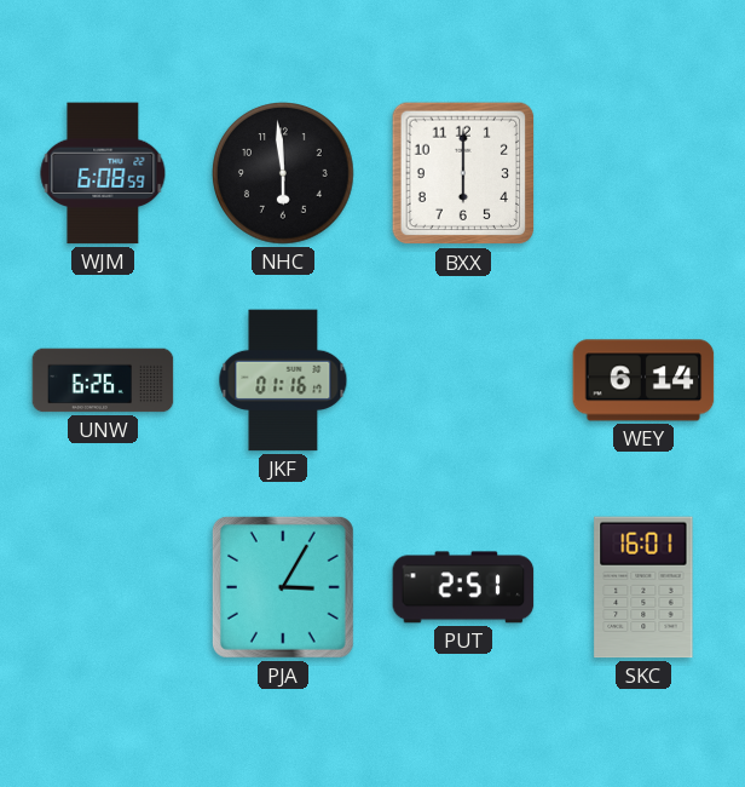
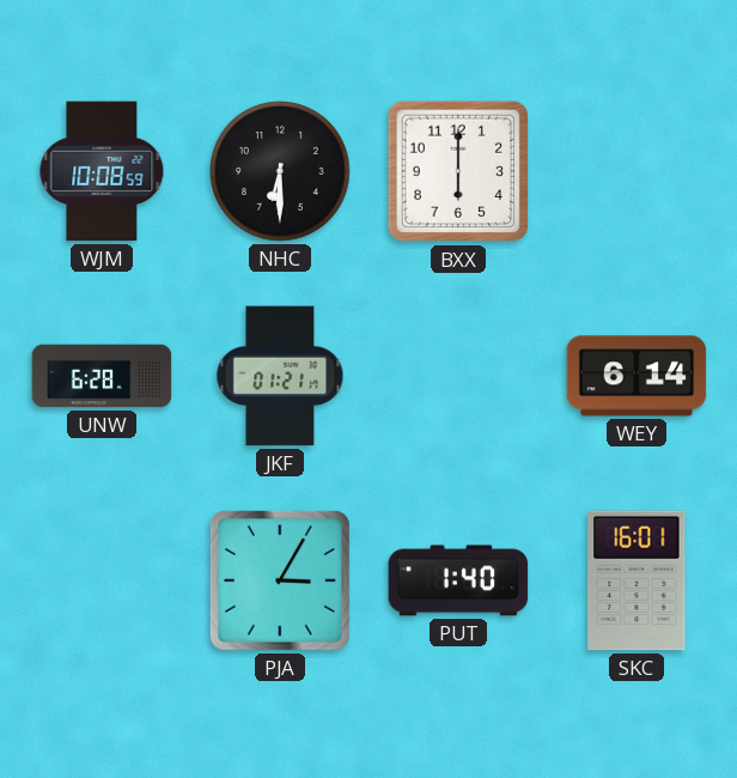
WJM: 6:08 -> 10:08
NHC: 5:59 -> 6:30
UNW: 6:26 -> 6:28
JKF: 01:16 -> 01:21
PUT: 2:51 -> 1:40
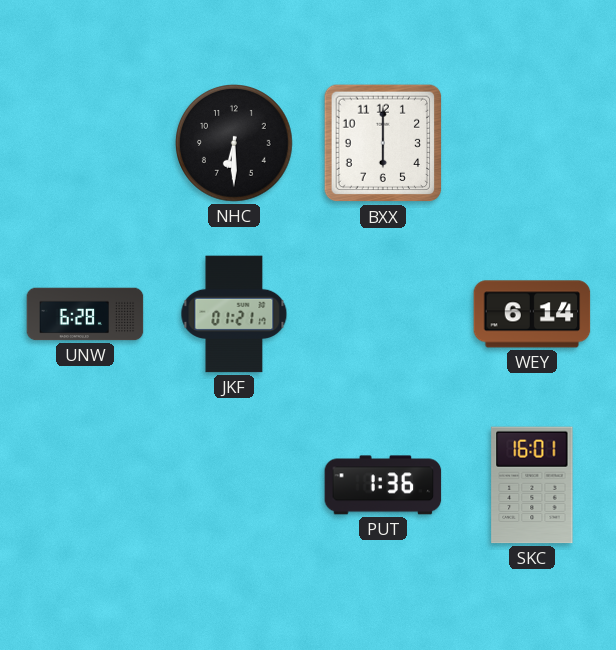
WJM: 10:08 -> none
PJA: 3:05 -> none
PUT: 1:40 -> 1:36
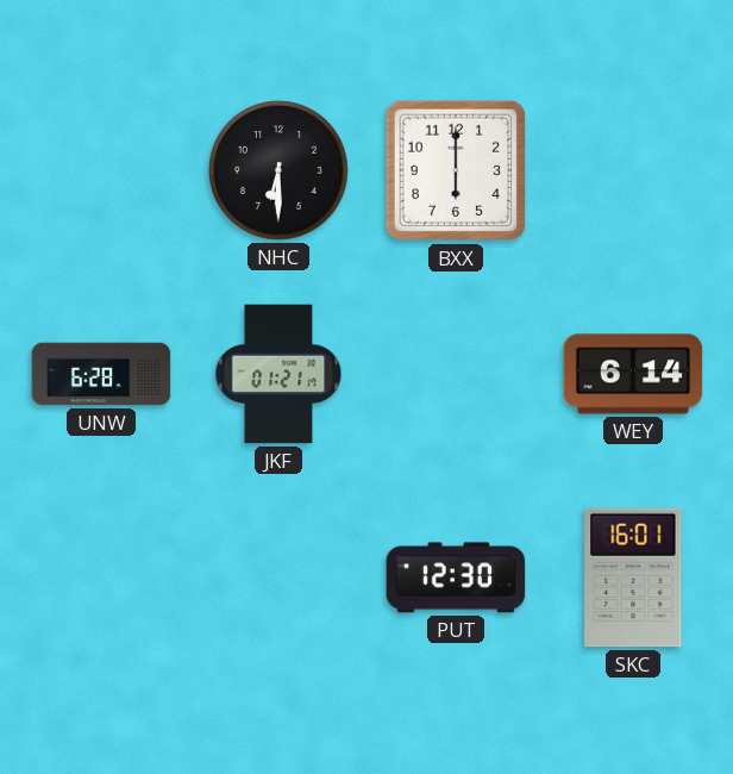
PUT: 1:36 -> 12:30
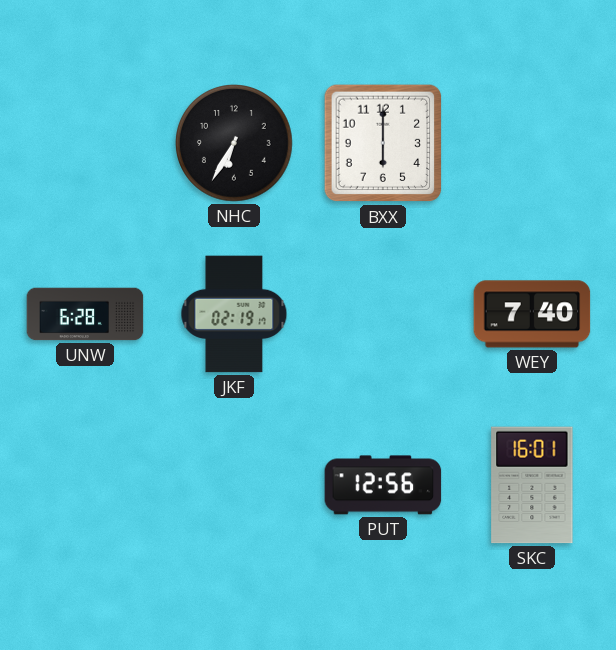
NHC: 6:30 -> 6:35
JKF: 01:21 -> 02:19
WEY: 6:14 -> 7:40
PUT: 12:30 -> 12:56
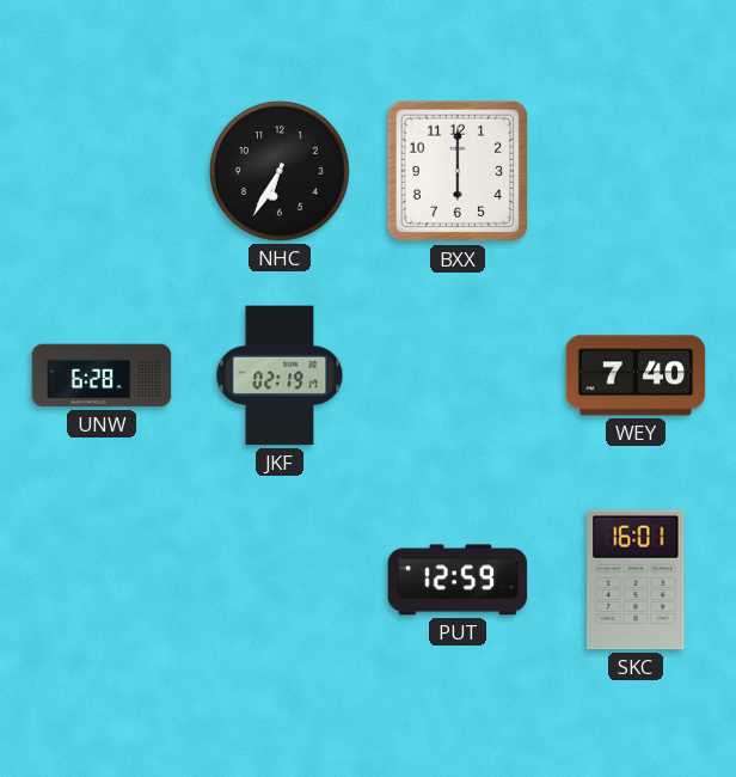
PUT: 12:56 -> 12:59
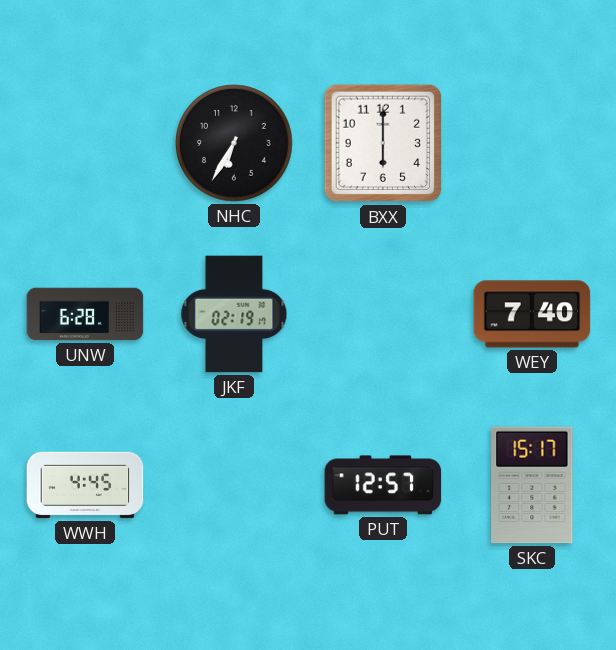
WWH: none -> 4:45
PUT: 12:59 -> 12:57
SKC: 16:01 -> 15:17
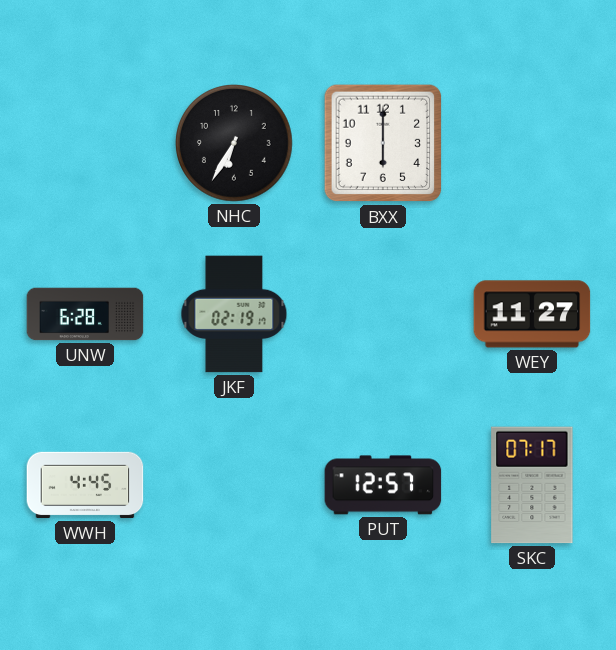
WEY: 7:40 -> 11:27
SKC: 15:17 -> 07:17
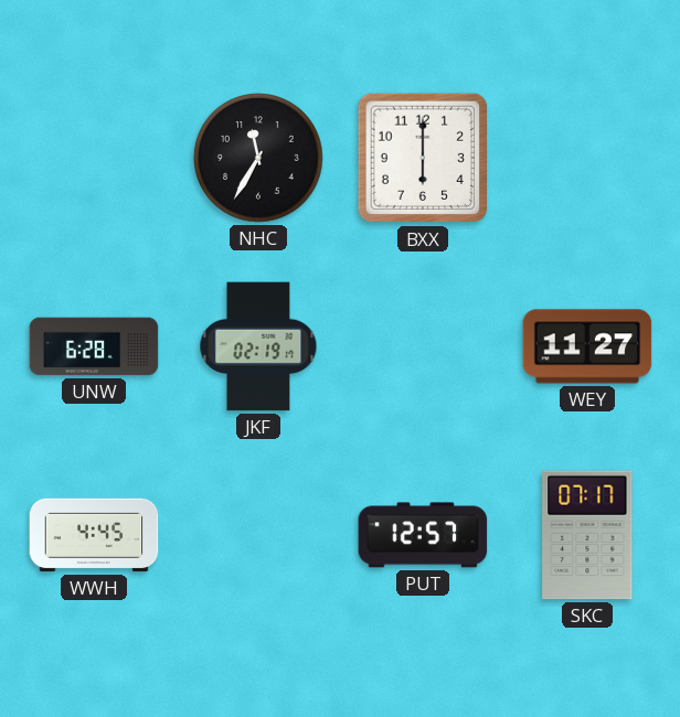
NHC: 6:35 -> 11:35
